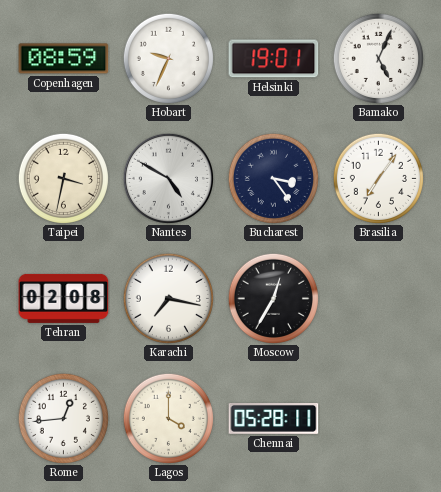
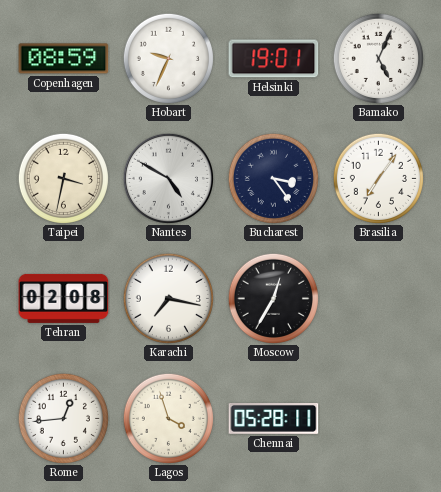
Lagos: 4:00 -> 3:57
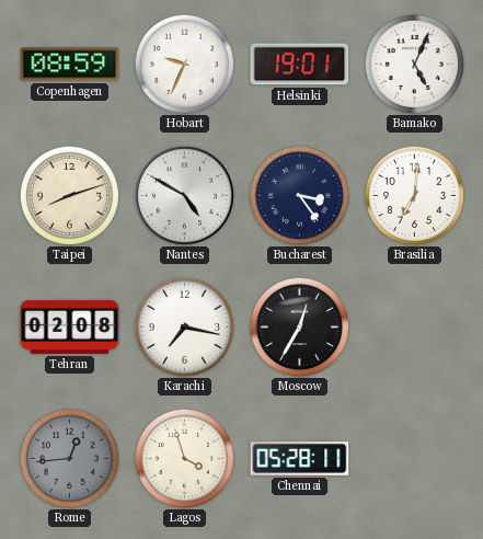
Taipei: 3:32 -> 8:12
Brasilia: 7:06 -> 7:01
Rome dial: white -> grey
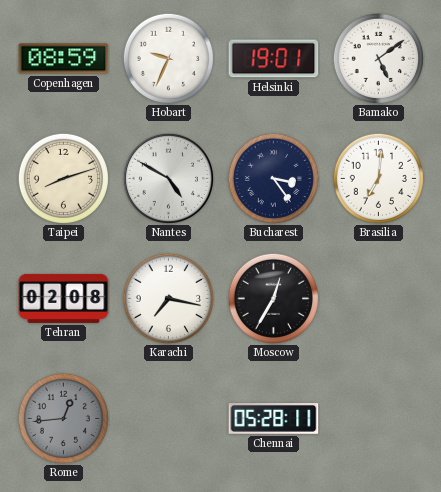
Bamako: 5:04 -> 5:09
Lagos: 3:57 -> none
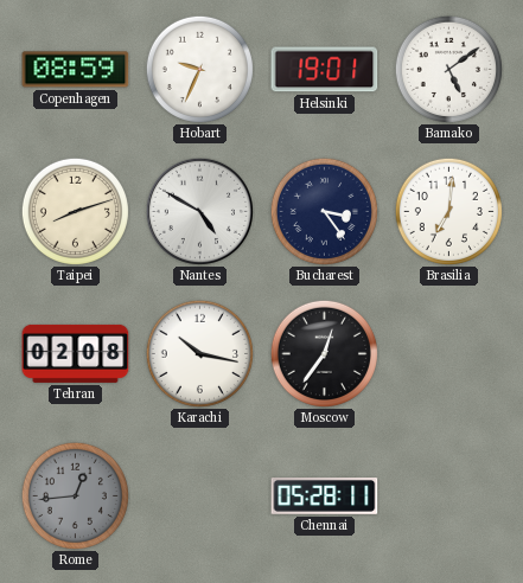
Karachi: 7:17 -> 10:17
Moscow: 12:35 -> 12:36
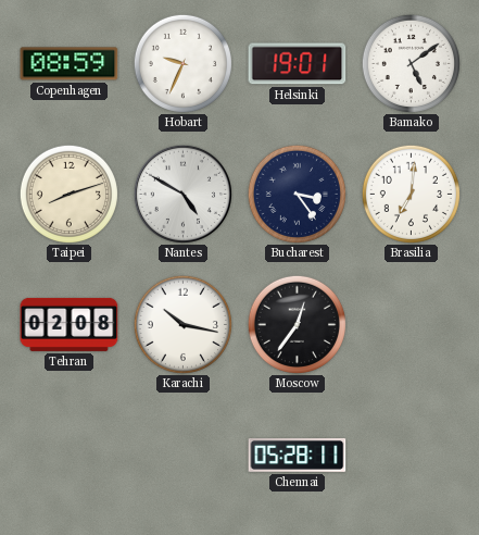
Rome: 12:44 -> none
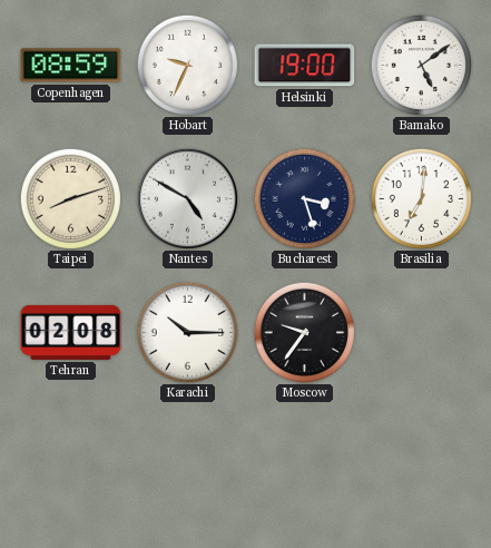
Helsinki: 19:01 -> 19:00
Bucharest: 3:24 -> 3:27
Karachi: 10:17 -> 10:15
Moscow: 12:36 -> 9:36
Chennai: 05:28 -> none
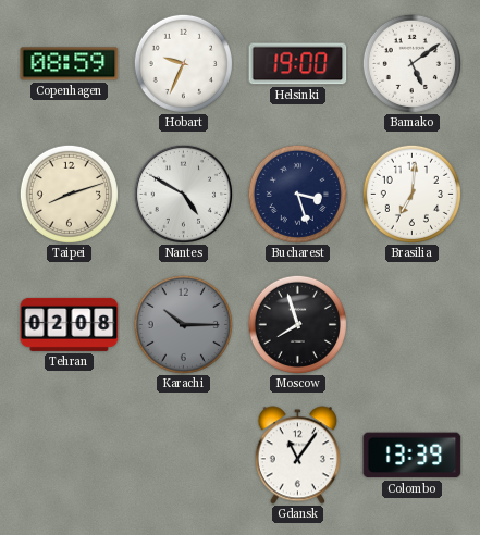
Karachi dial: white -> grey
Moscow: 9:36 -> 7:57
Gdansk: none -> 11:06
Colombo: none -> 13:39
